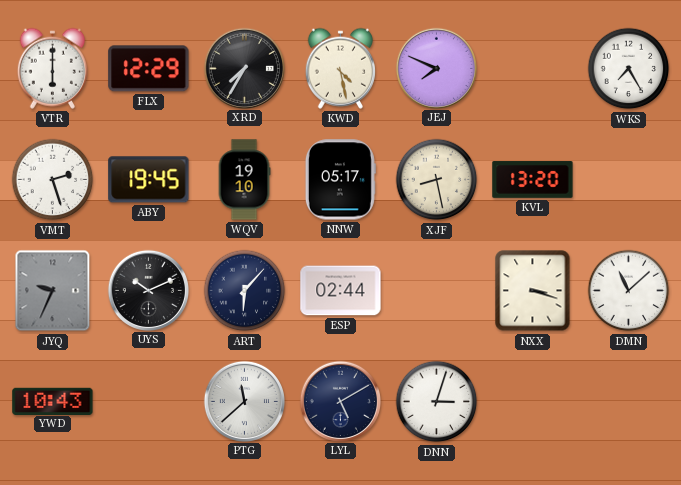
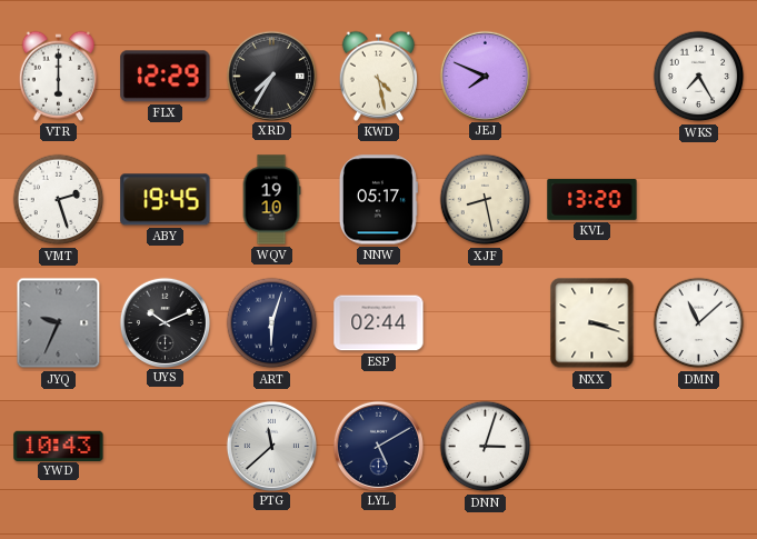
ART: 6:07 -> 6:03
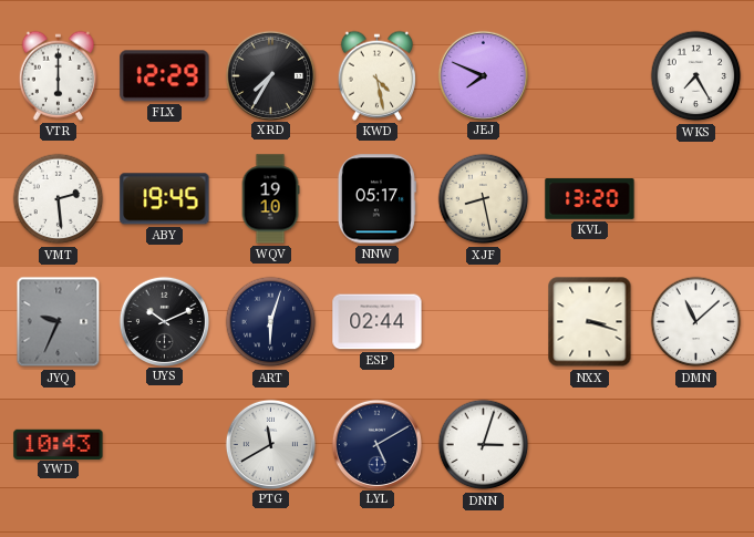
VMT: 2:27 -> 2:29
PTG: 11:38 -> 11:40
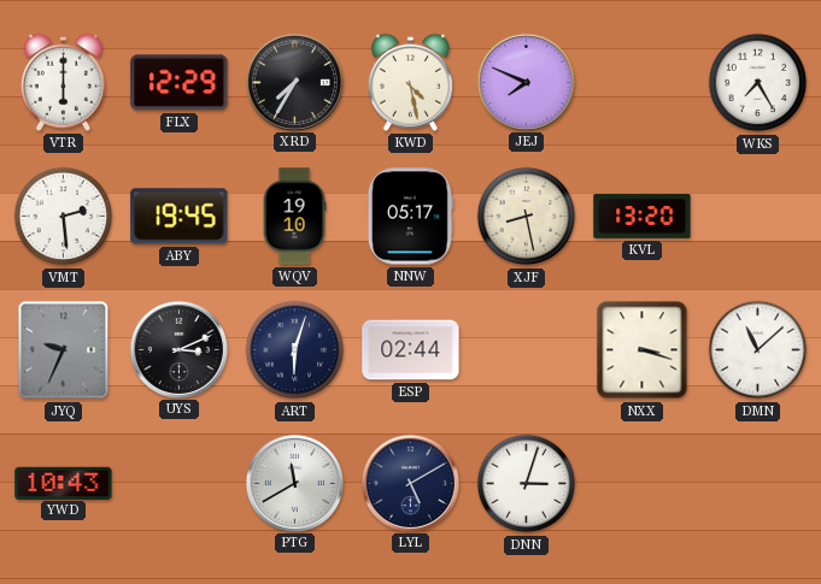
UYS: 10:11 -> 3:11
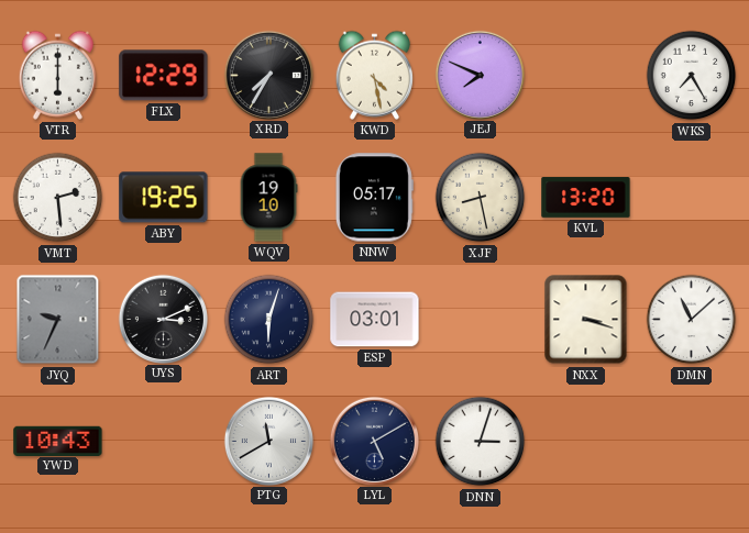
ABY: 19:45 -> 19:25
ESP: 02:44 -> 03:01
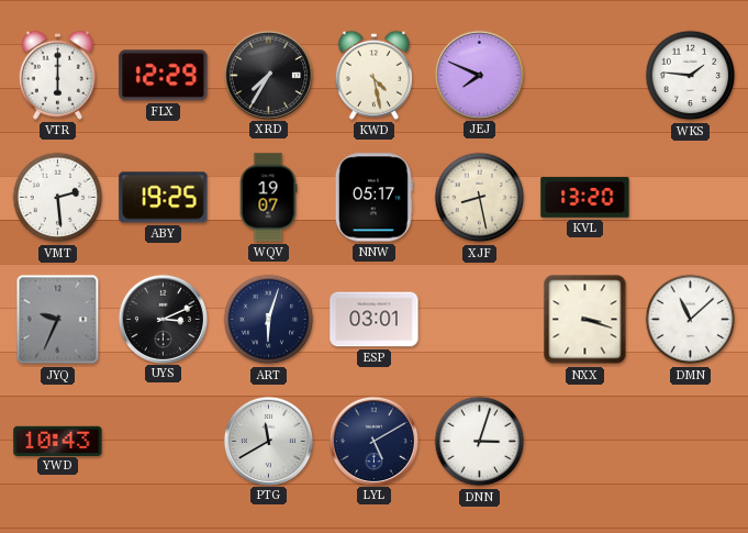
WKS: 7:25 -> 1:46
WQV: 19:10 -> 19:07
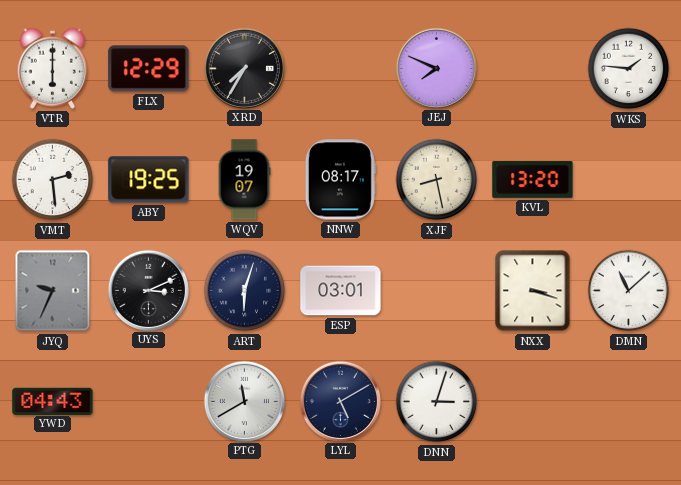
KWD: 4:28 -> none
NNW: 05:17 -> 08:17
YWD: 10:43 -> 04:43
